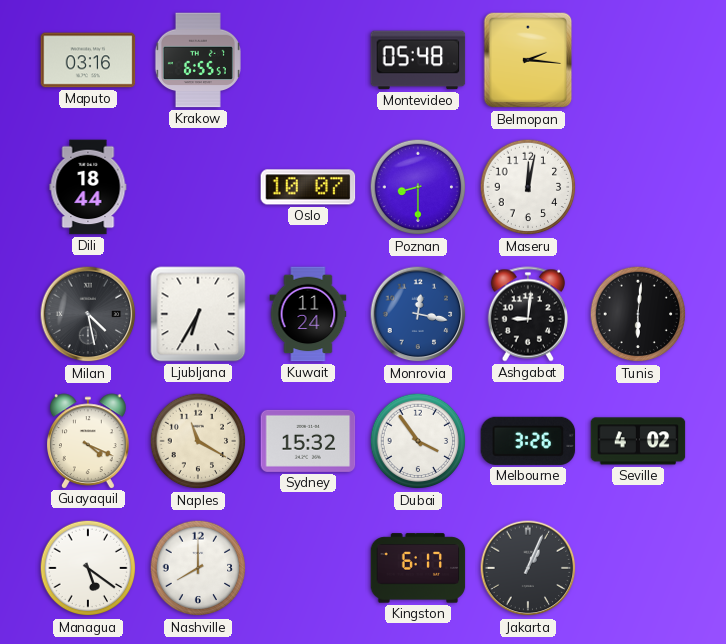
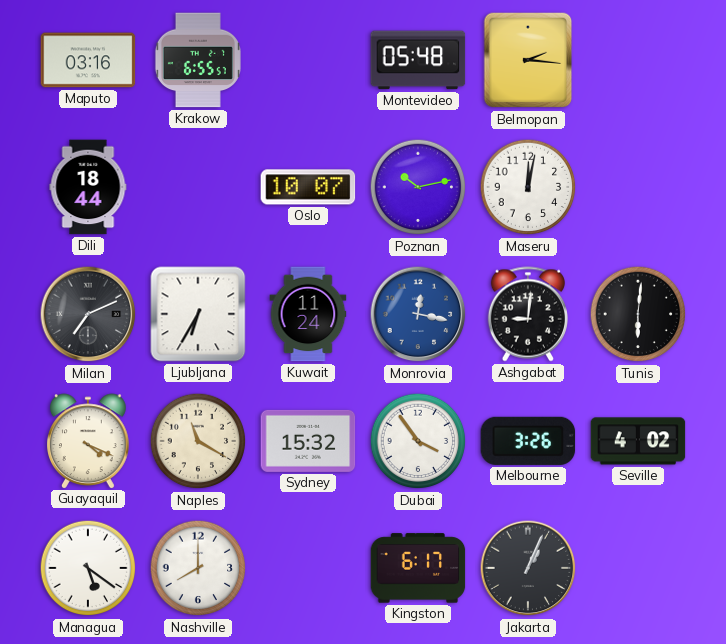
Poznan: 8:30 -> 10:13
Milan: 4:28 -> 7:11
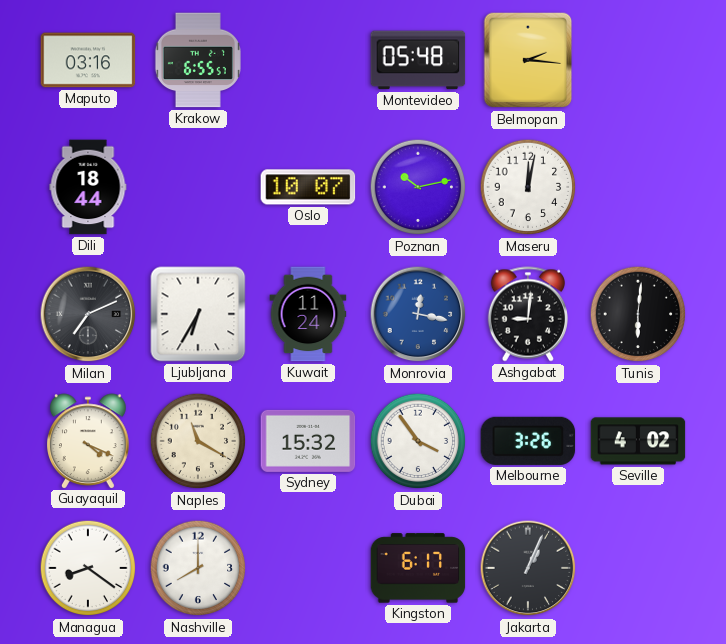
Managua: 5:21 -> 8:21
